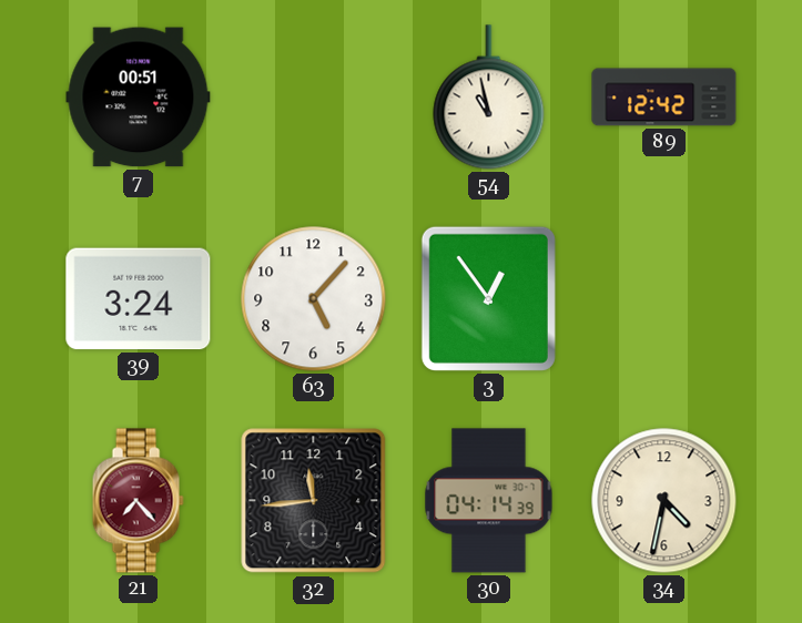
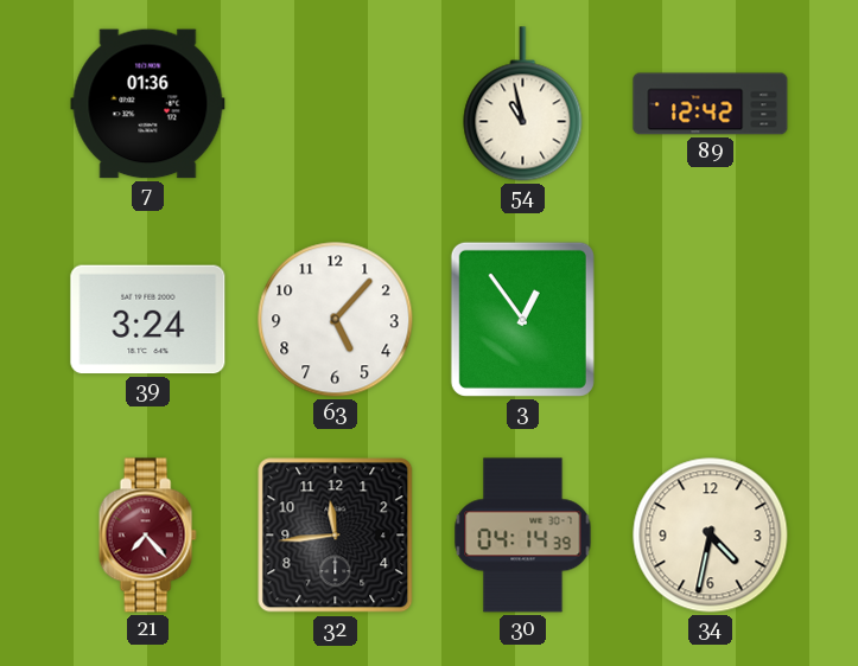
7: 00:51 -> 01:36
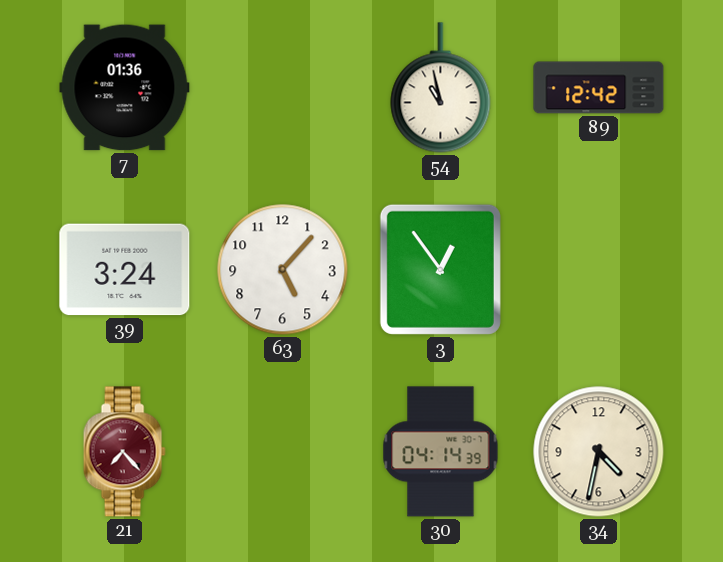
32: 11:44 -> none
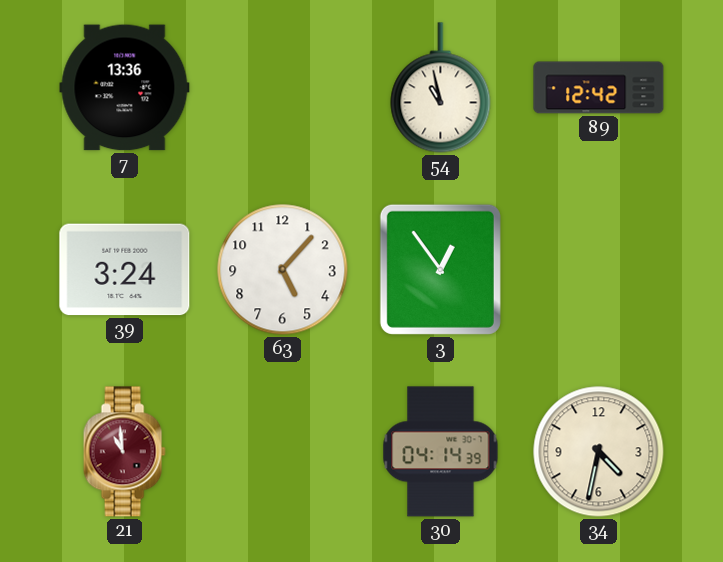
7: 01:36 -> 13:36
21: 7:23 -> 10:59
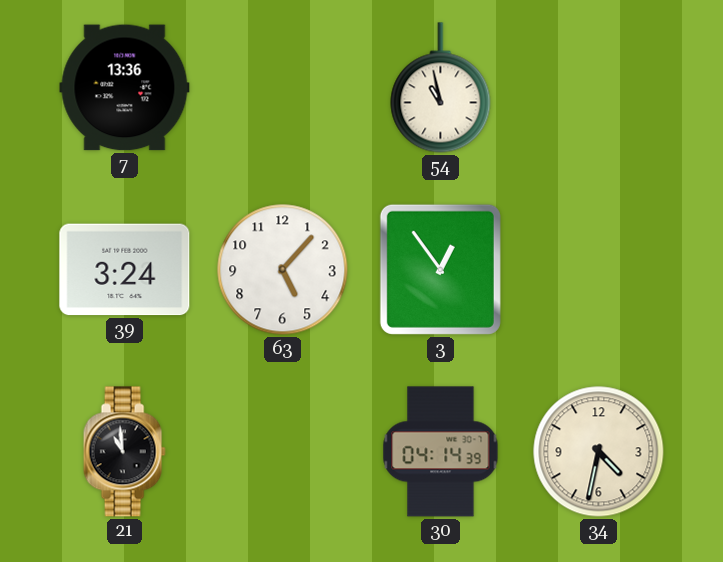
89: 12:42 -> none
21 dial: burgundy -> black
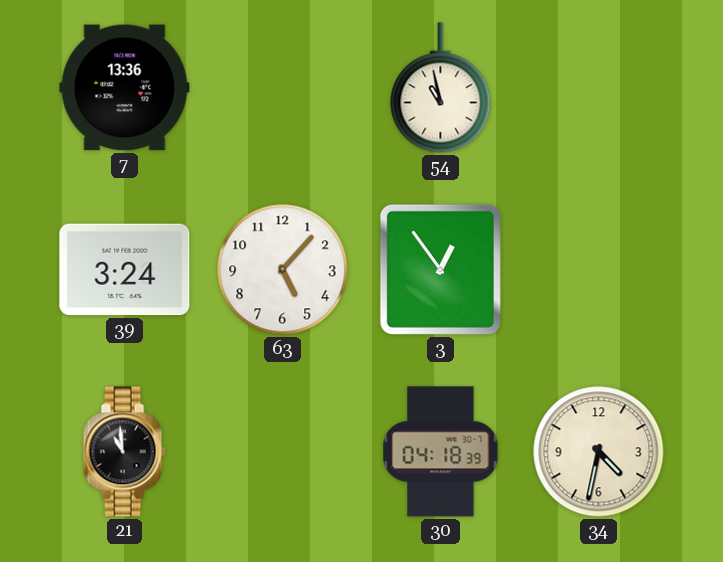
30: 04:14 -> 04:18
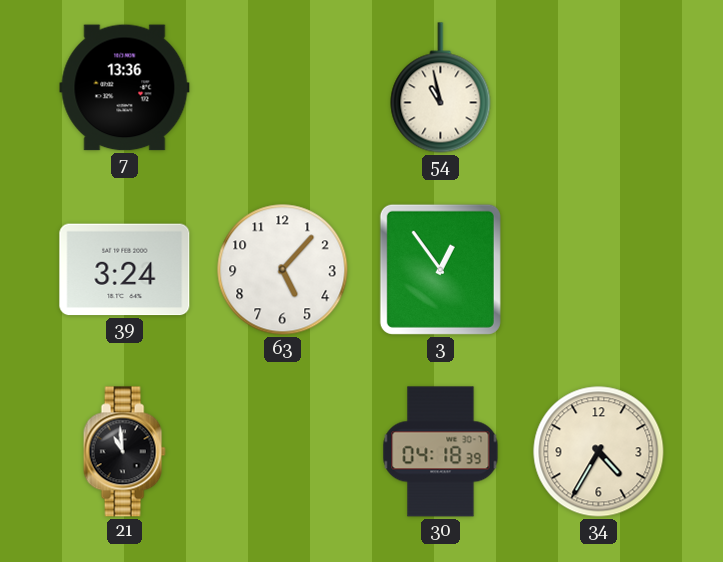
34: 4:32 -> 4:35
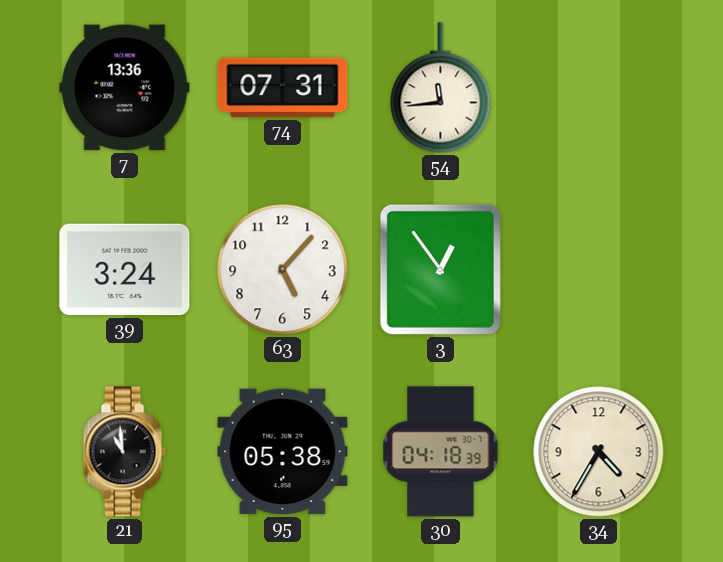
74: none -> 07:31
54: 10:58 -> 11:44
95: none -> 05:38
